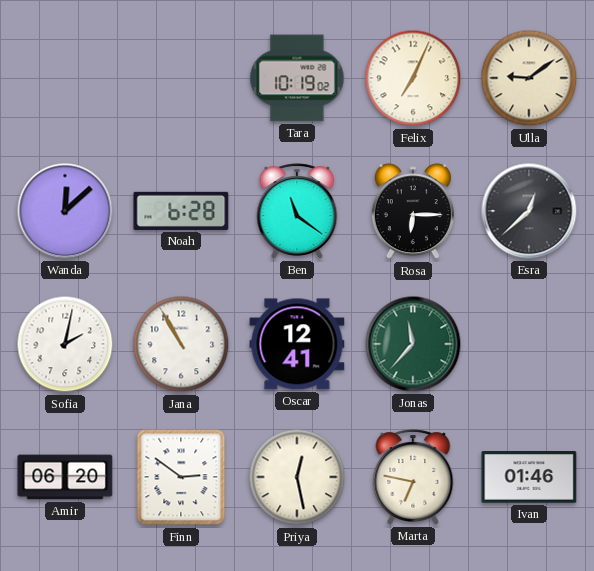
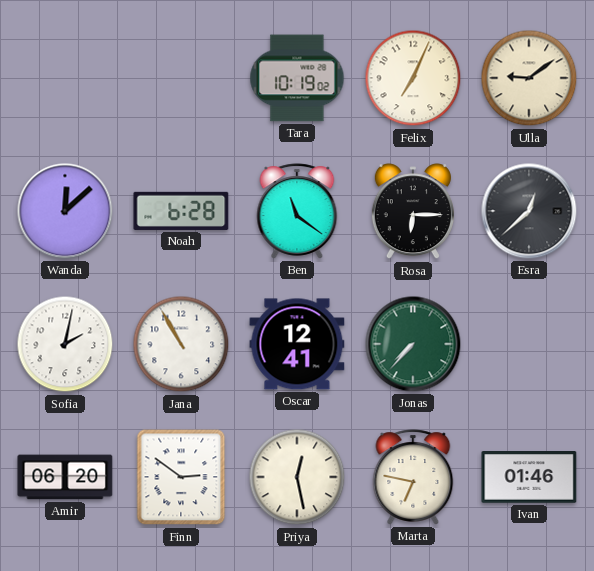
Jonas: 11:37 -> 7:37
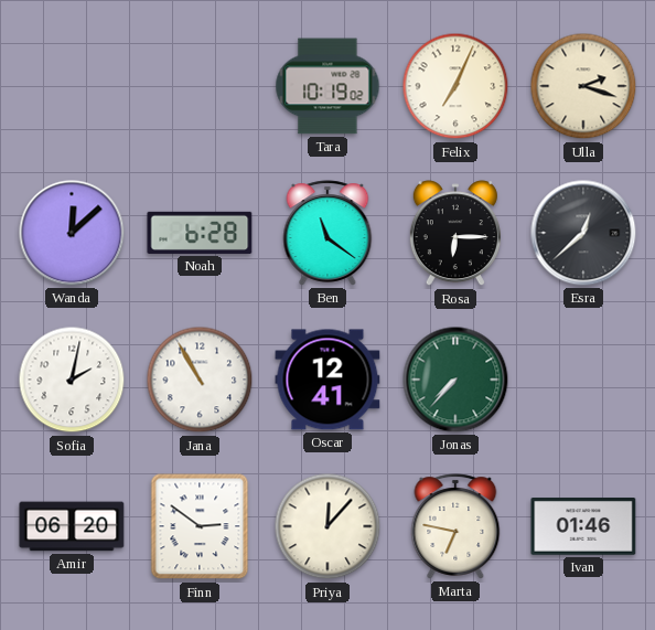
Ulla: 9:09 -> 2:18
Priya: 12:28 -> 12:07
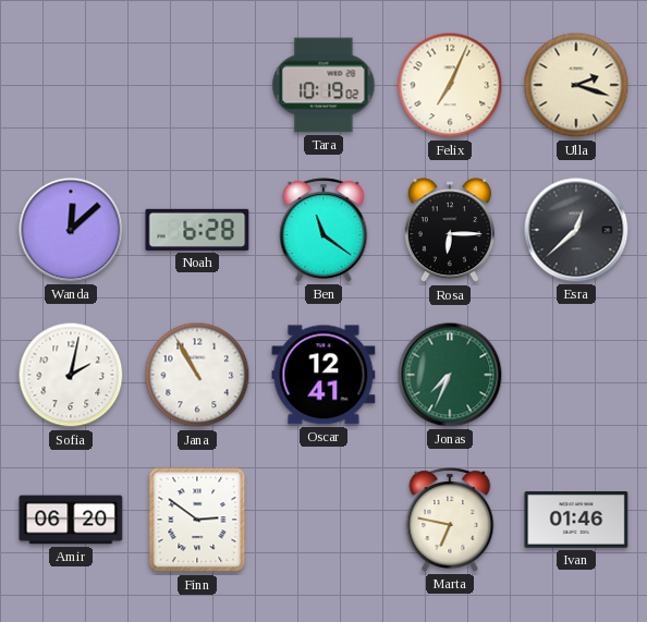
Jonas: 7:37 -> 7:34
Priya: 12:07 -> none
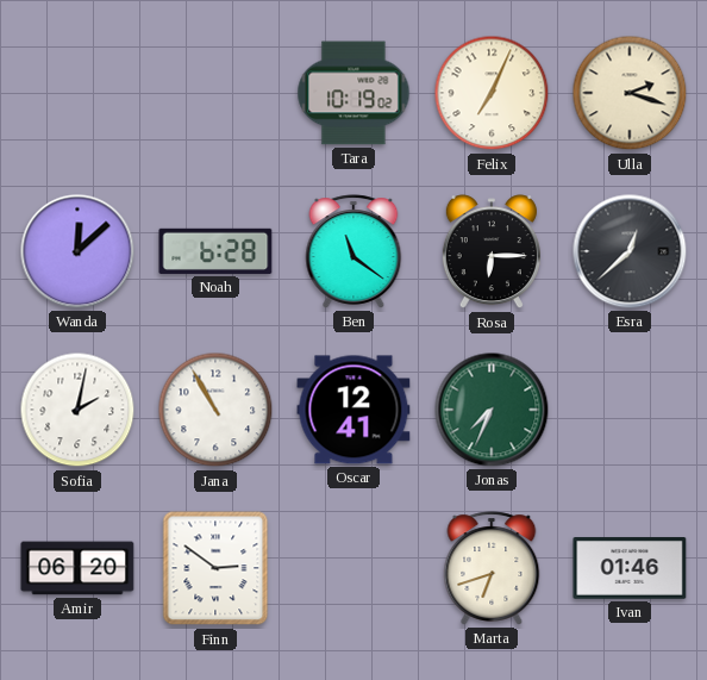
Marta: 6:47 -> 6:42
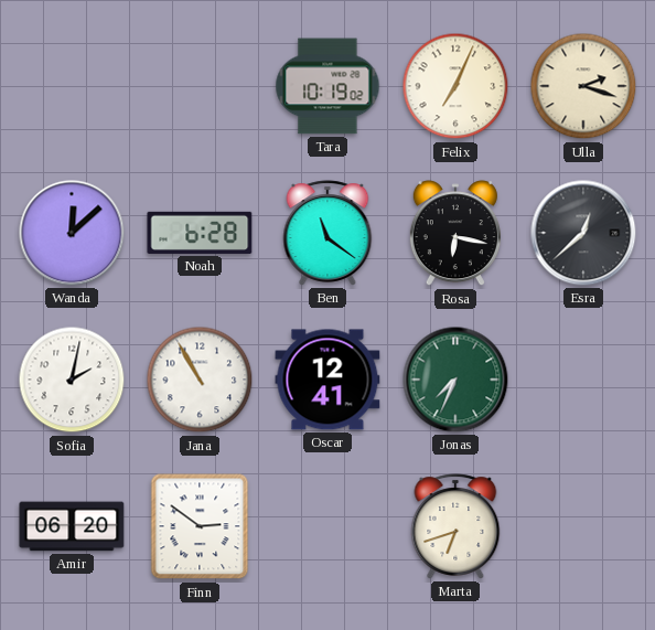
Rosa: 6:15 -> 6:17
Ivan: 01:46 -> none
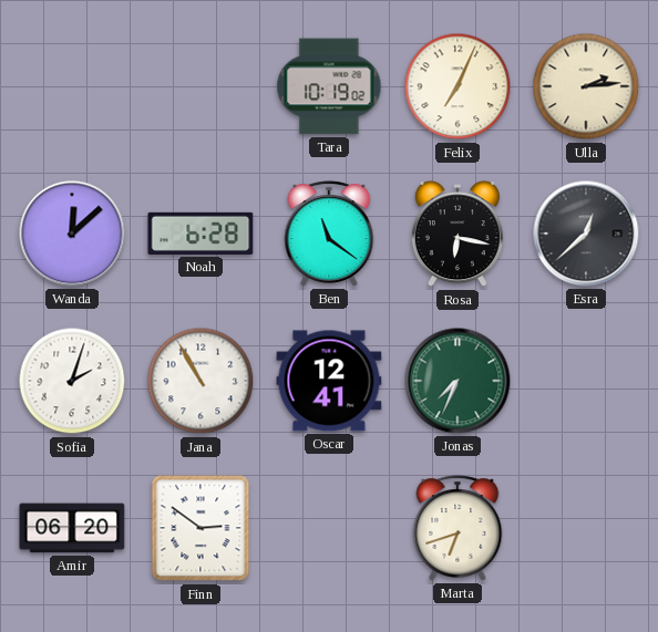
Ulla: 2:18 -> 2:14
Sofia: 2:02 -> 2:03
